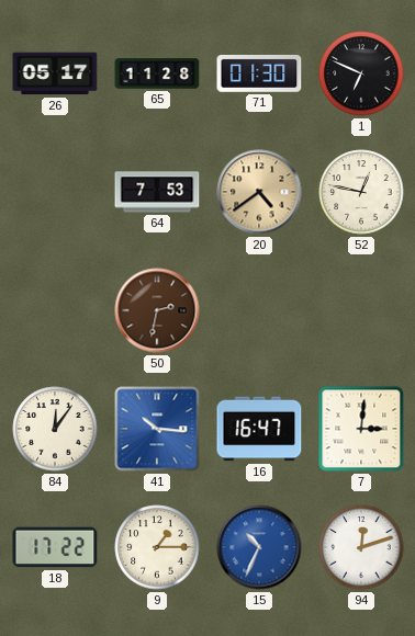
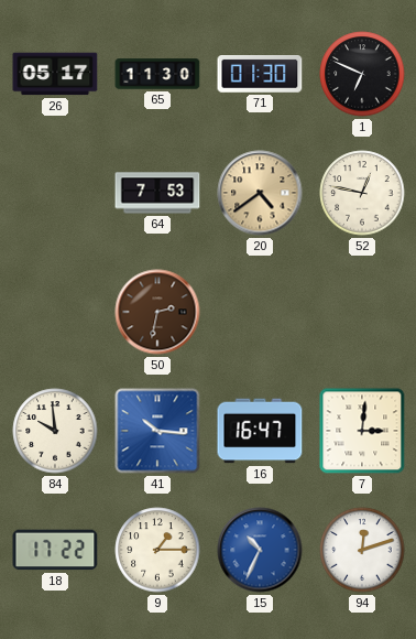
65: 11:28 -> 11:30
84: 12:06 -> 9:59
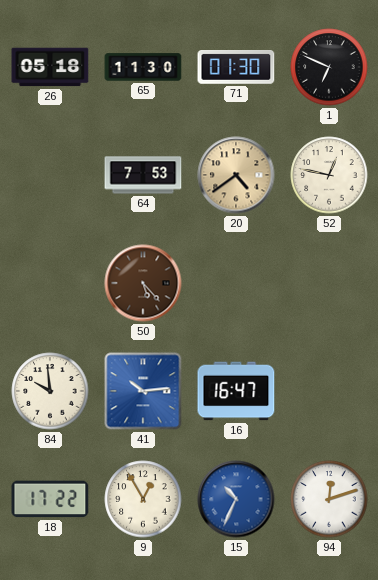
26: 05:17 -> 05:18
50: 2:32 -> 5:23
41: 10:16 -> 10:14
7: 3:01 -> none
9: 1:15 -> 12:55
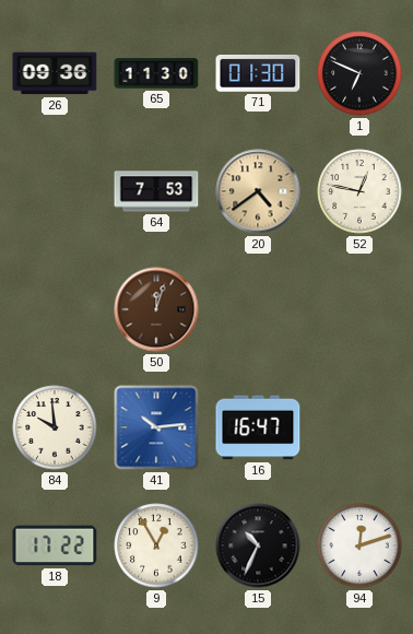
26: 05:18 -> 09:36
50: 5:23 -> 12:03
15 dial: blue -> black
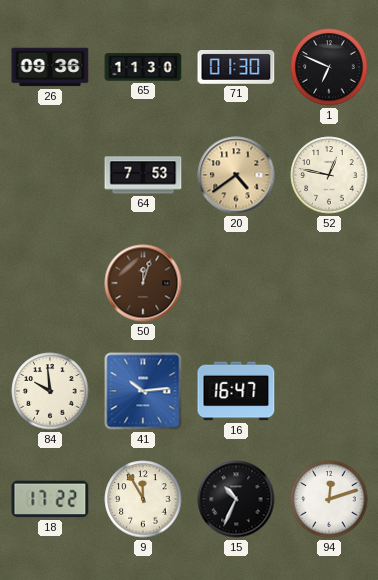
9: 12:55 -> 11:55
